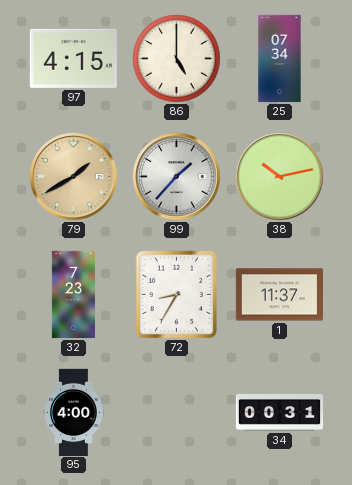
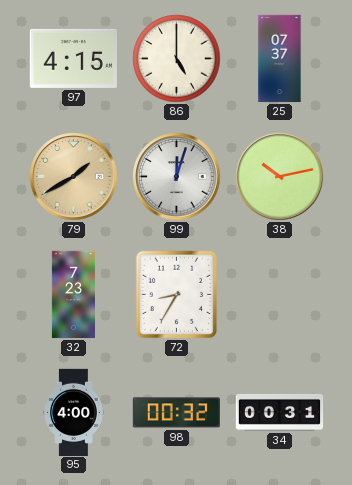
25: 07:34 -> 07:37
99: 1:37 -> 12:03
1: 11:37 -> none
98: none -> 00:32
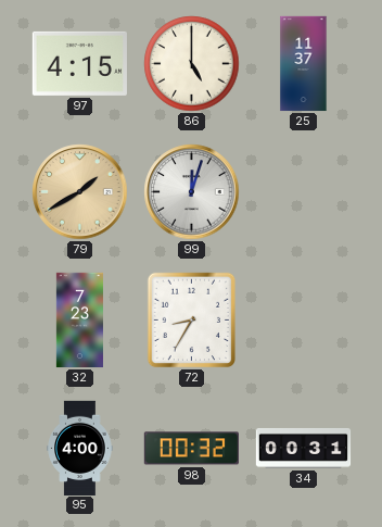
25: 07:37 -> 11:37
38: 10:13 -> none
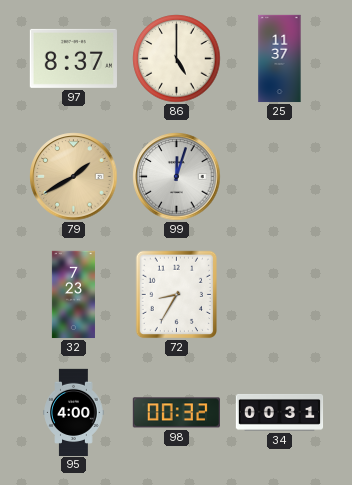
97: 4:15 -> 8:37
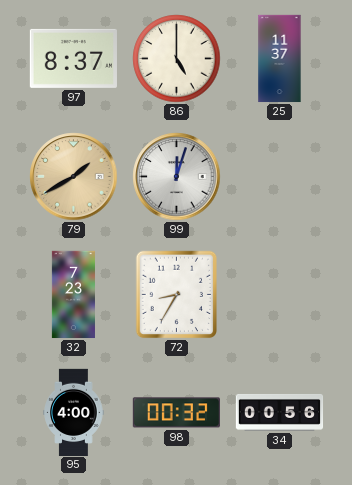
34: 00:31 -> 00:56
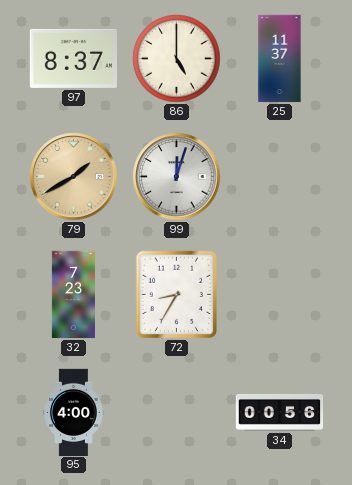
98: 00:32 -> none
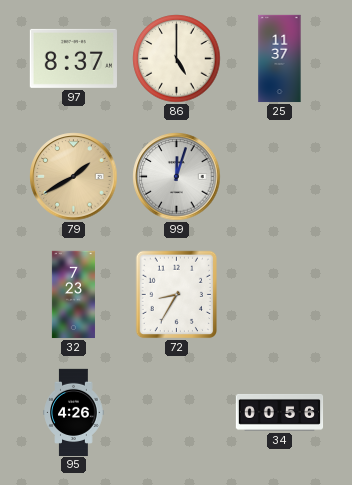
95: 4:00 -> 4:26
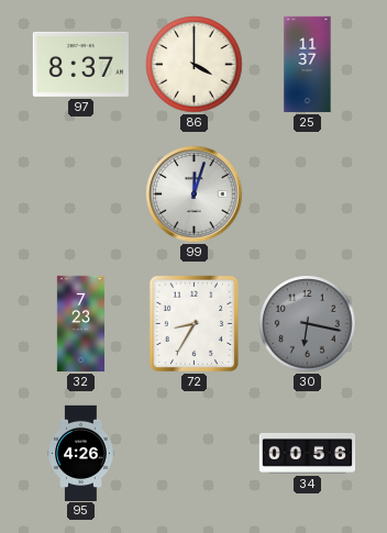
86: 5:00 -> 4:00
79: 1:40 -> none
30: none -> 6:17
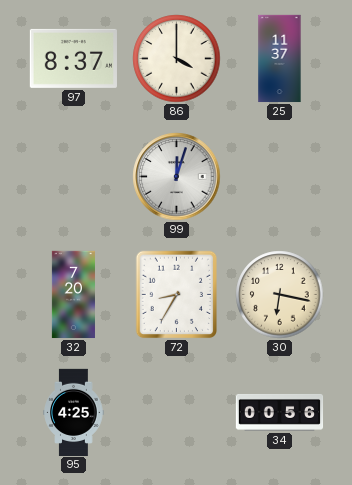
32: 7:23 -> 7:20
30 dial: grey -> cream
95: 4:26 -> 4:25
